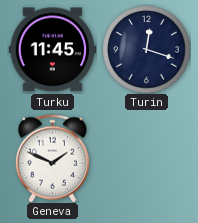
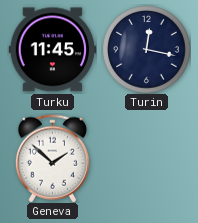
Turin: 12:18 -> 12:17
Geneva: 1:49 -> 1:52
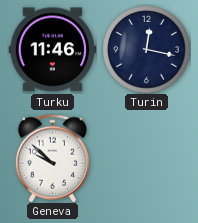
Turku: 11:45 -> 11:46
Geneva: 1:52 -> 9:52
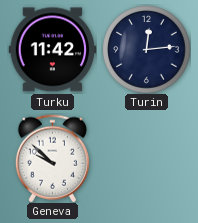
Turku: 11:46 -> 11:42
Turin: 12:17 -> 12:14
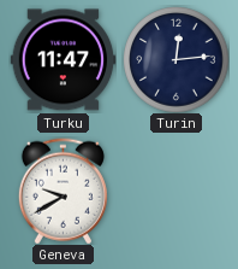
Turku: 11:42 -> 11:47
Geneva: 9:52 -> 9:40
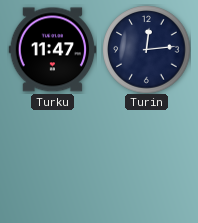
Geneva: 9:40 -> none
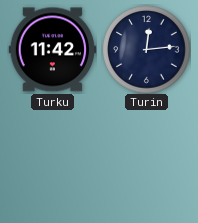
Turku: 11:47 -> 11:42
